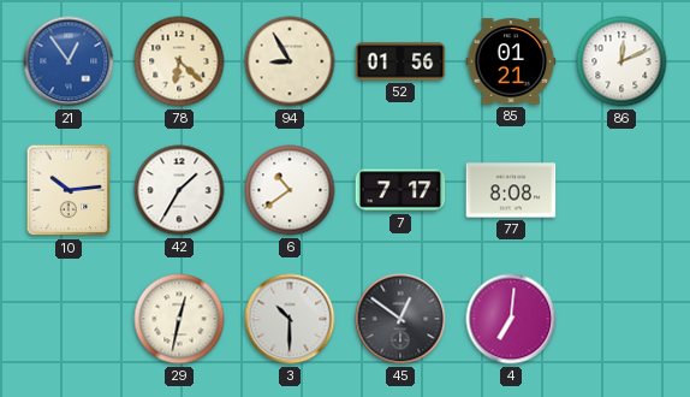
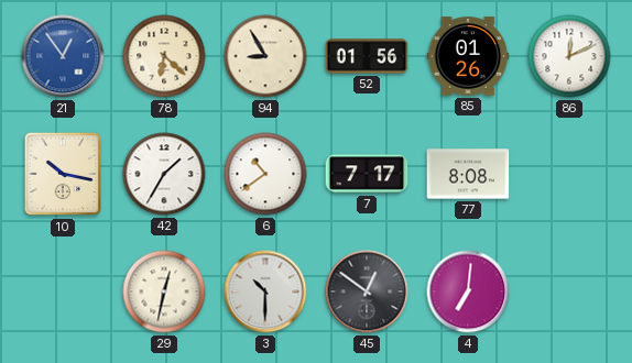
85: 01:21 -> 01:26
10: 10:14 -> 10:17
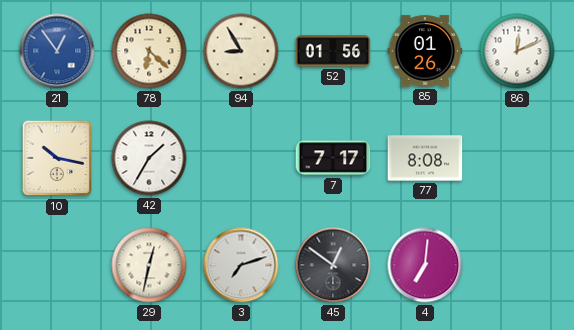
6: 10:39 -> none
3: 10:30 -> 7:12
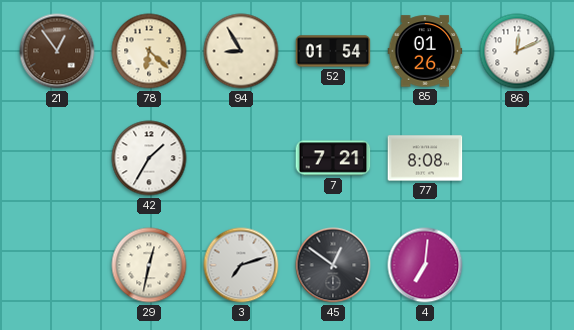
21 dial: blue -> brown
52: 01:56 -> 01:54
10: 10:17 -> none
7: 7:17 -> 7:21
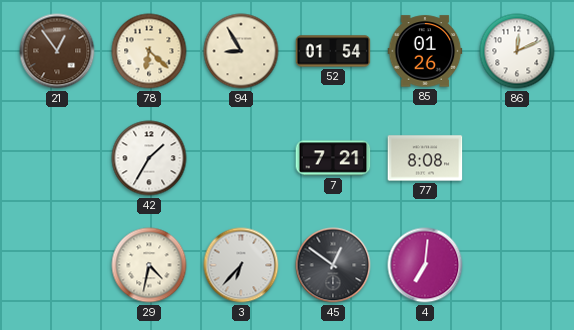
29: 12:32 -> 4:32
3: 7:12 -> 6:37
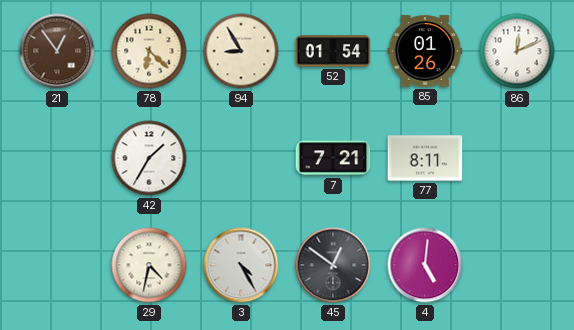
77: 8:08 -> 8:11
3: 6:37 -> 4:25
4: 7:01 -> 5:01
